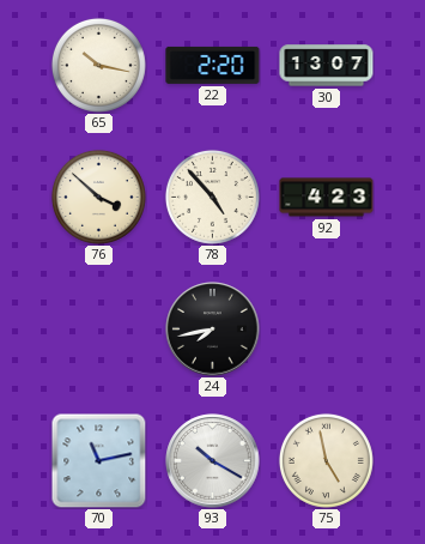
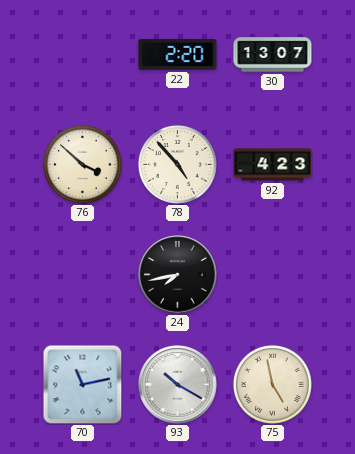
65: 10:17 -> none
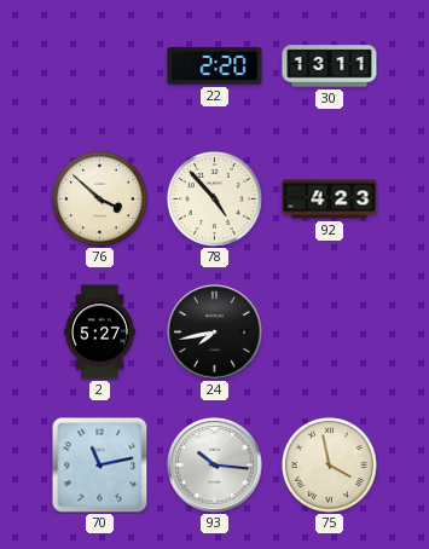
30: 13:07 -> 13:11
2: none -> 5:27
93: 10:20 -> 10:16
75: 4:58 -> 3:58
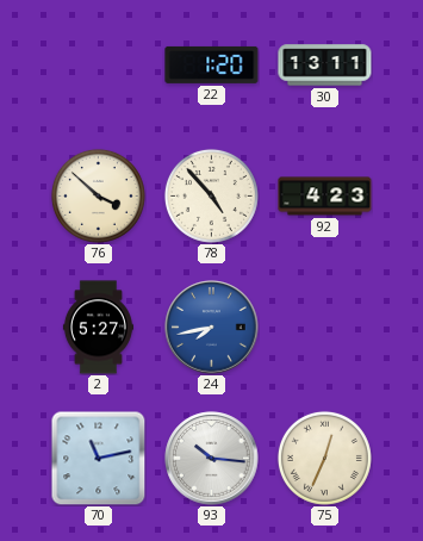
22: 2:20 -> 1:20
24 dial: black -> blue
75: 3:58 -> 12:34
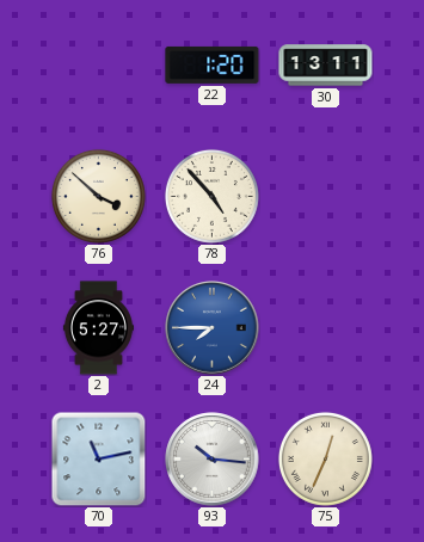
92: 4:23 -> none
24: 7:43 -> 7:45
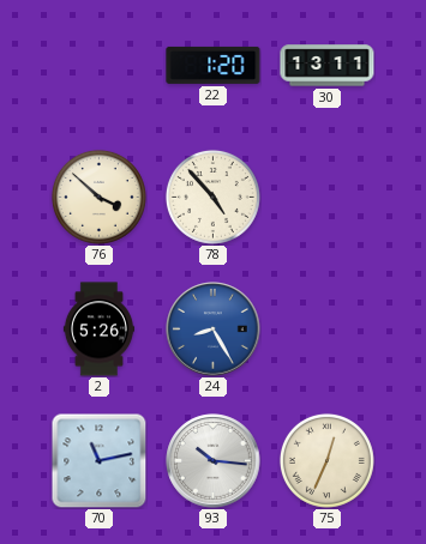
2: 5:27 -> 5:26
24: 7:45 -> 8:25
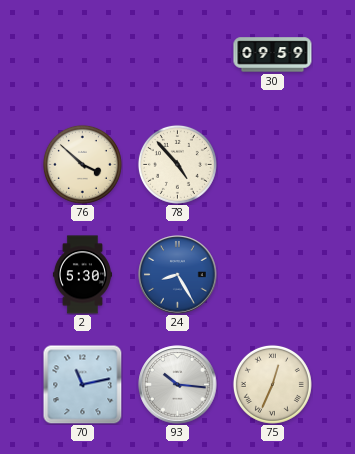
22: 1:20 -> none
30: 13:11 -> 09:59
2: 5:26 -> 5:30
